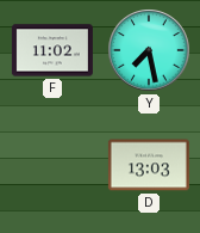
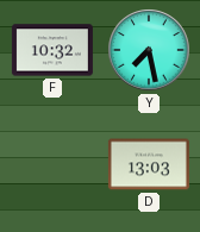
F: 11:02 -> 10:32
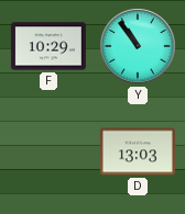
F: 10:32 -> 10:29
Y: 7:28 -> 10:54
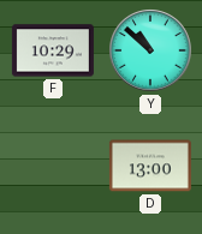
Y: 10:54 -> 10:52
D: 13:03 -> 13:00
